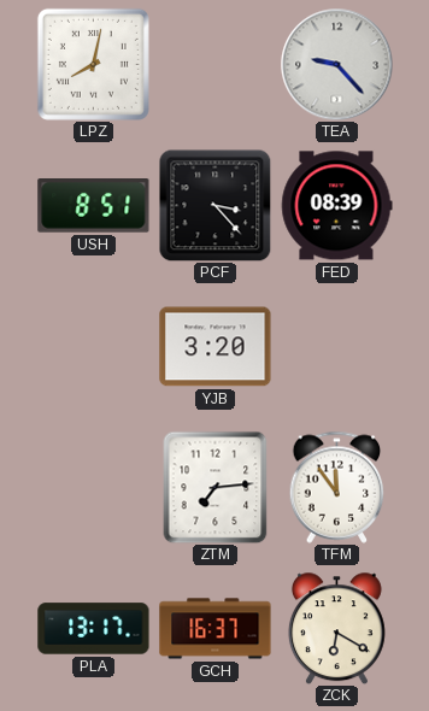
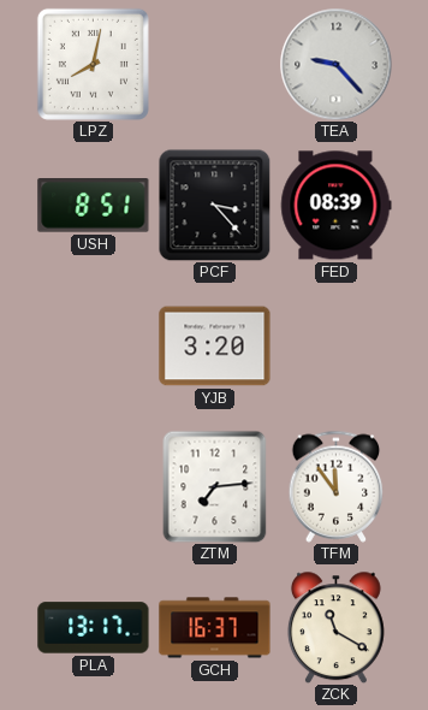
ZCK: 6:20 -> 11:20
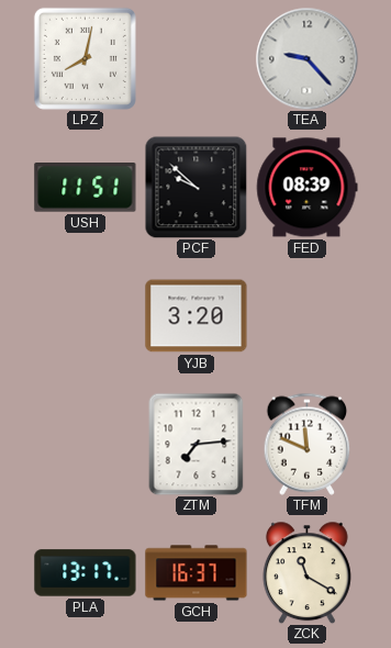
USH: 8:51 -> 11:51
PCF: 3:23 -> 9:52
TFM: 11:54 -> 11:49
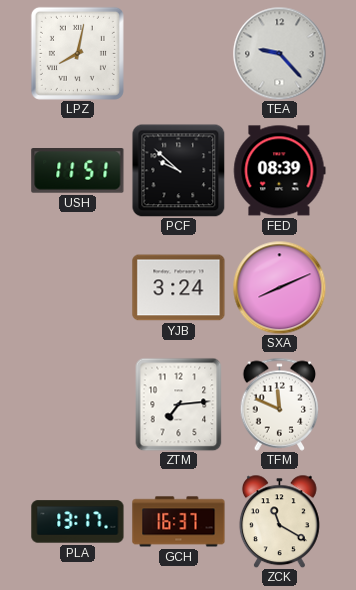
YJB: 3:20 -> 3:24
SXA: none -> 8:11
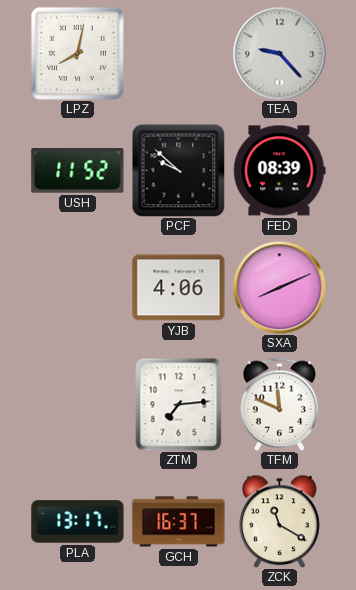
USH: 11:51 -> 11:52
YJB: 3:24 -> 4:06
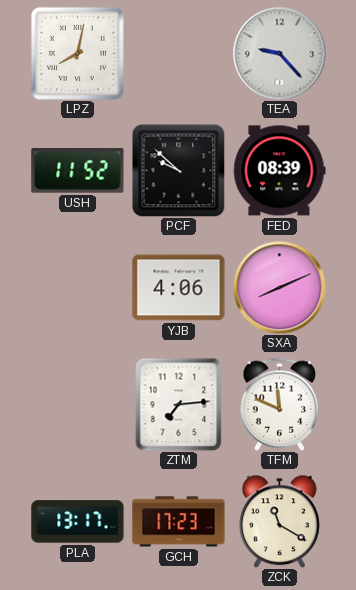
GCH: 16:37 -> 17:23
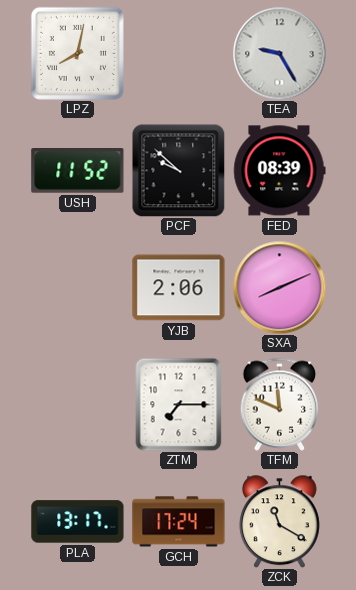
TEA: 9:23 -> 9:25
YJB: 4:06 -> 2:06
ZTM: 7:14 -> 7:15
GCH: 17:23 -> 17:24
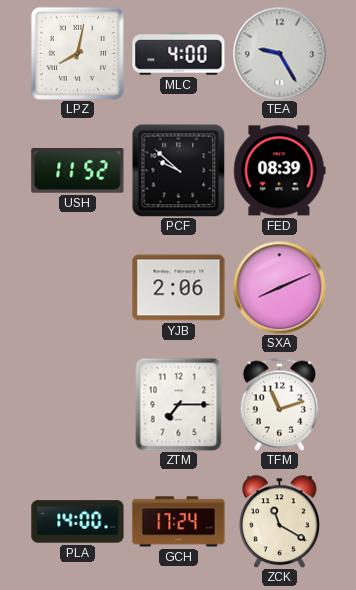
MLC: none -> 4:00
TFM: 11:49 -> 11:12
PLA: 13:17 -> 14:00
